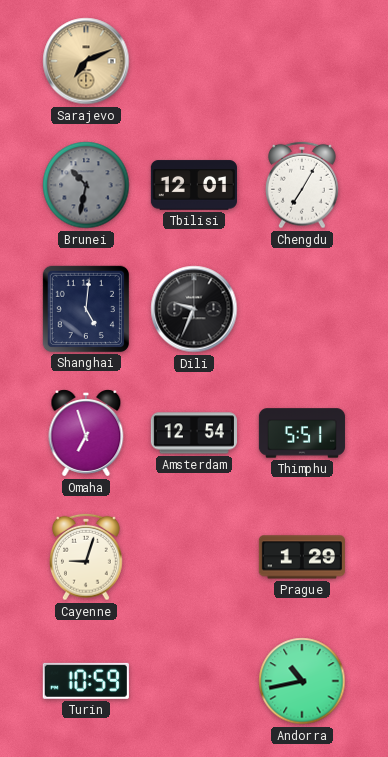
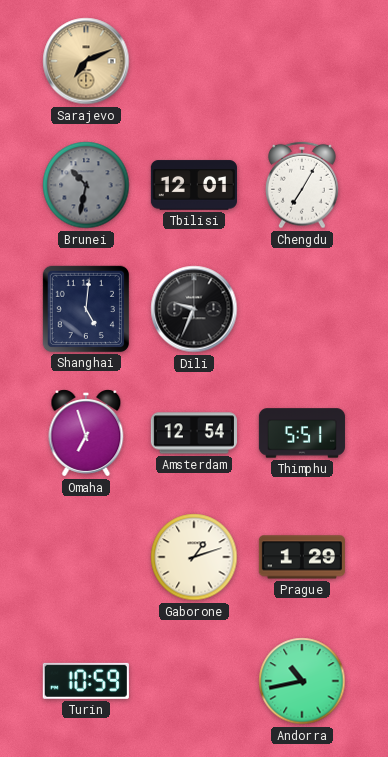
Cayenne: 9:03 -> none
Gaborone: none -> 1:12
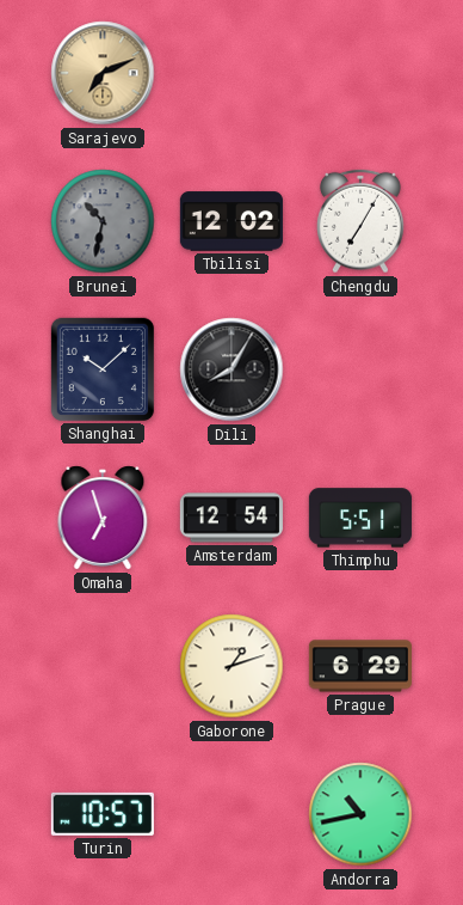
Tbilisi: 12:01 -> 12:02
Shanghai: 5:01 -> 10:08
Dili: 9:34 -> 8:05
Prague: 1:29 -> 6:29
Turin: 10:59 -> 10:57
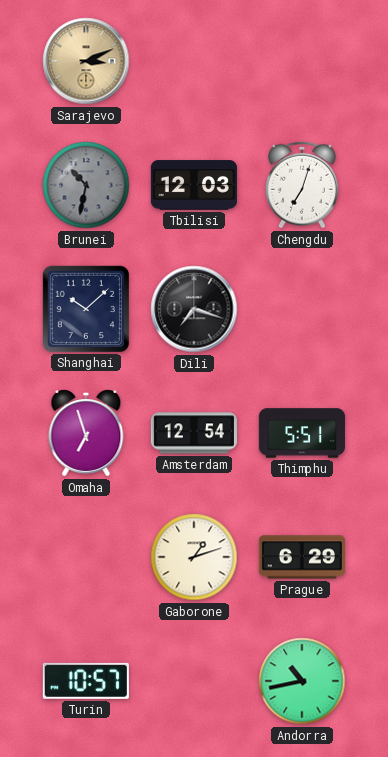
Sarajevo: 7:11 -> 3:11
Tbilisi: 12:02 -> 12:03
Chengdu: 7:05 -> 7:03
Dili: 8:05 -> 7:18
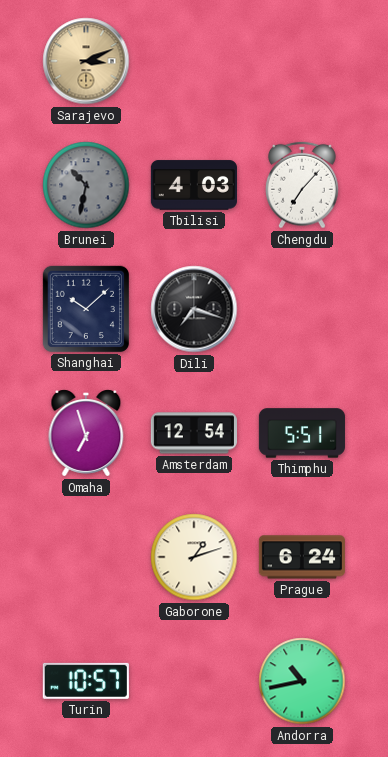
Tbilisi: 12:03 -> 4:03
Chengdu: 7:03 -> 7:07
Prague: 6:29 -> 6:24
